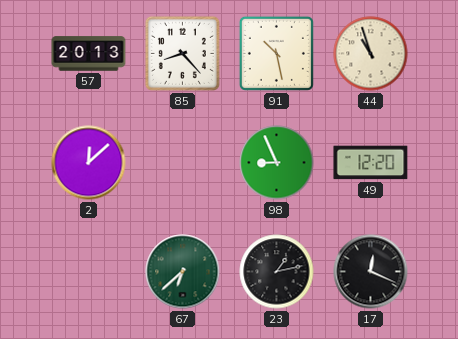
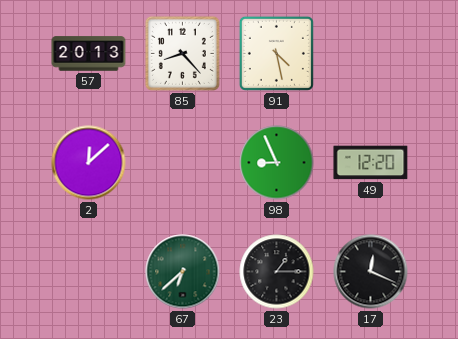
91: 10:28 -> 4:28
44: 10:57 -> none
23: 1:13 -> 1:15
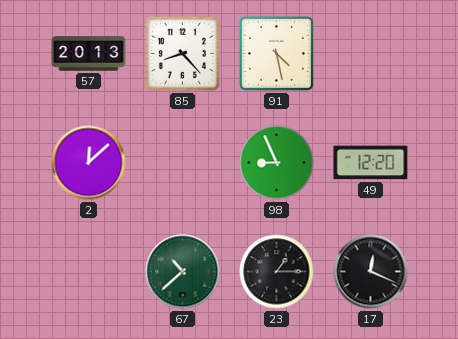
67: 6:38 -> 10:38
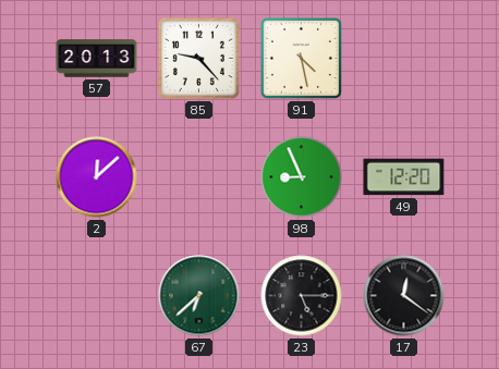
85: 8:23 -> 9:23
67: 10:38 -> 6:38
23: 1:15 -> 5:15
17: 12:19 -> 12:21
